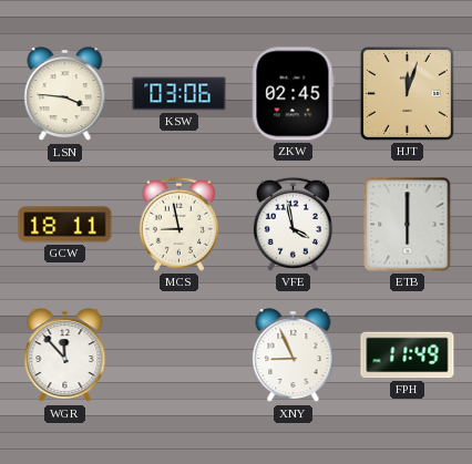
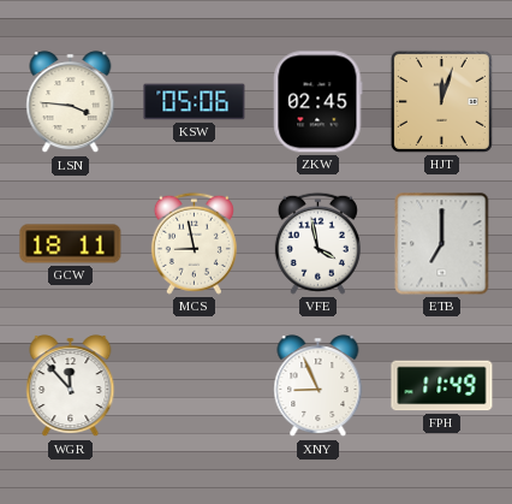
KSW: 03:06 -> 05:06
ETB: 6:00 -> 7:00
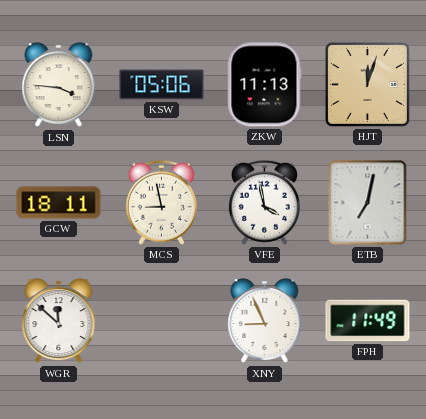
ZKW: 02:45 -> 11:13
ETB: 7:00 -> 7:02
WGR: 11:53 -> 11:52
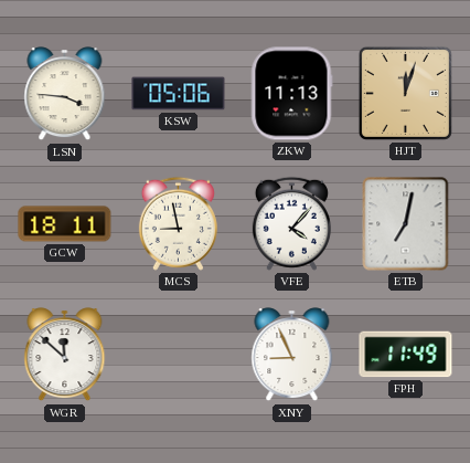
VFE: 3:58 -> 4:07
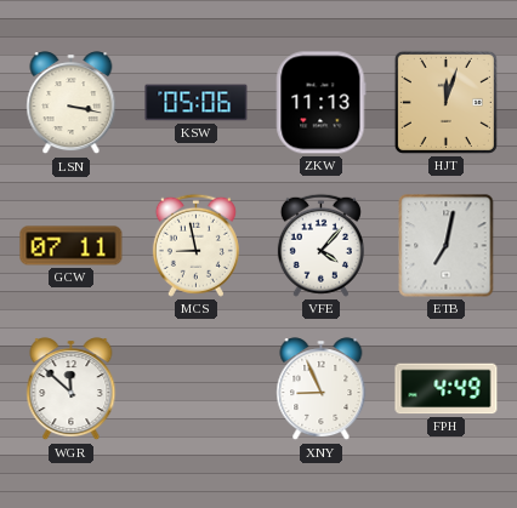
LSN: 3:46 -> 3:17
GCW: 18:11 -> 07:11
FPH: 11:49 -> 4:49
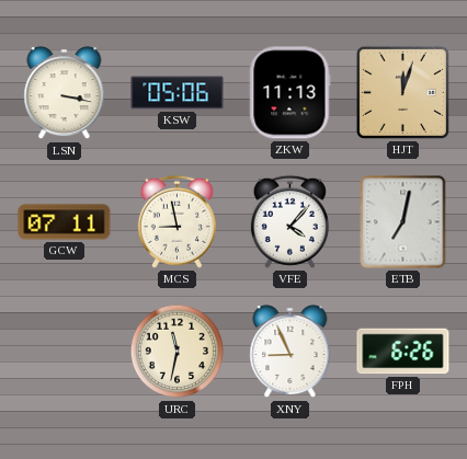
WGR: 11:52 -> none
URC: none -> 11:32
FPH: 4:49 -> 6:26
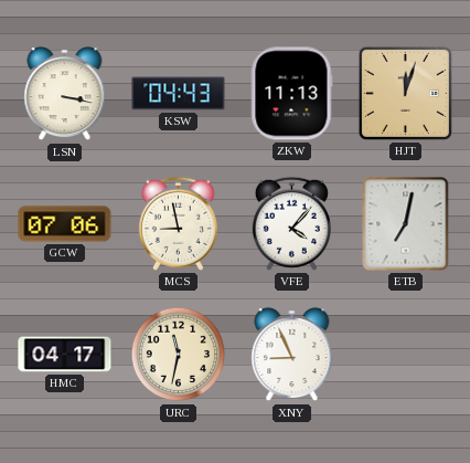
KSW: 05:06 -> 04:43
GCW: 07:11 -> 07:06
HMC: none -> 04:17
FPH: 6:26 -> none
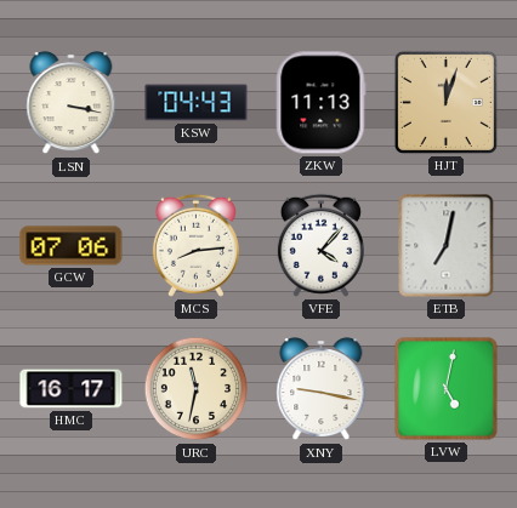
MCS: 8:58 -> 8:14
HMC: 04:17 -> 16:17
XNY: 8:56 -> 9:17
LVW: none -> 5:02
